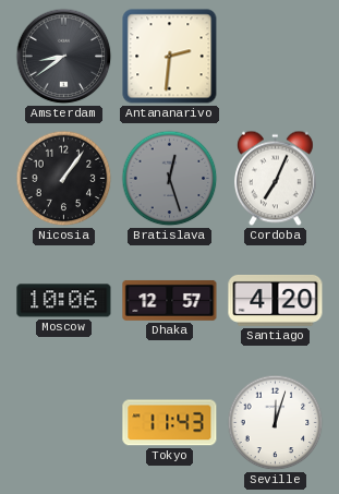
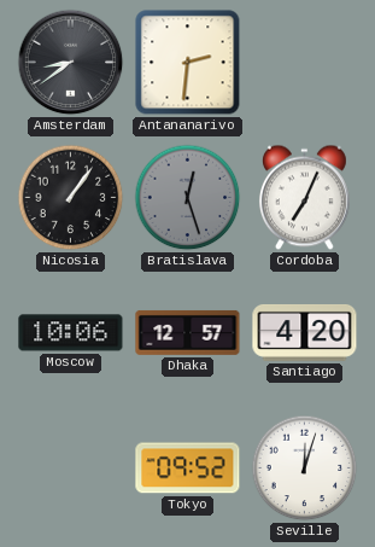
Tokyo: 11:43 -> 09:52
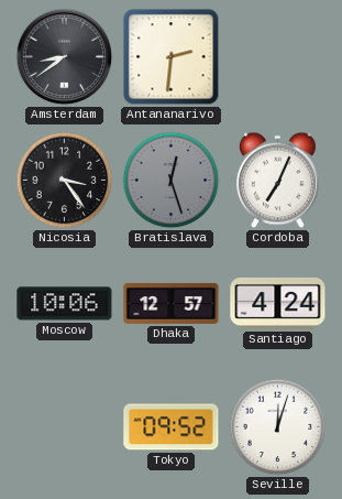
Nicosia: 1:06 -> 3:24
Santiago: 4:20 -> 4:24
